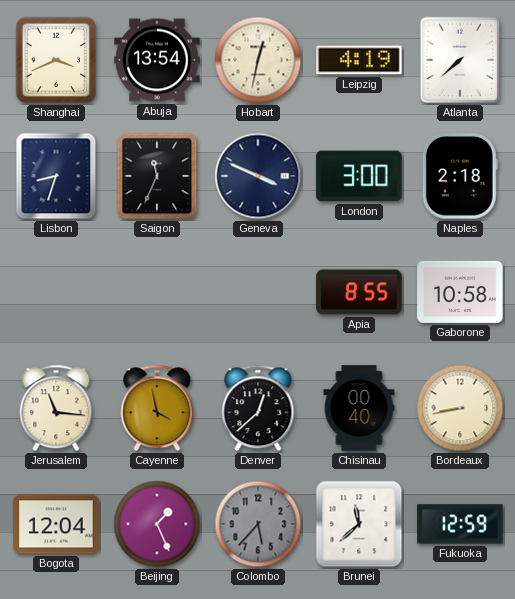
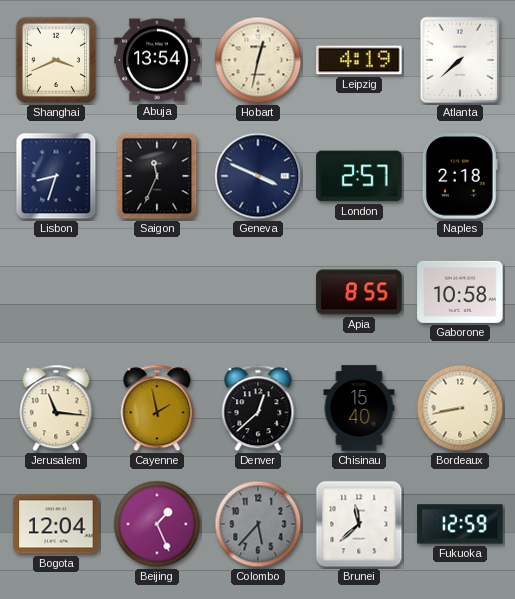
London: 3:00 -> 2:57
Cayenne: 3:58 -> 1:58
Chisinau: 00:40 -> 15:40
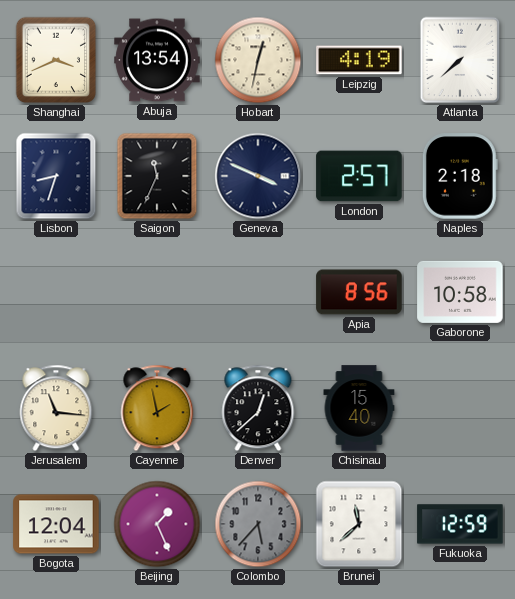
Apia: 8:55 -> 8:56
Bordeaux: 8:43 -> none
